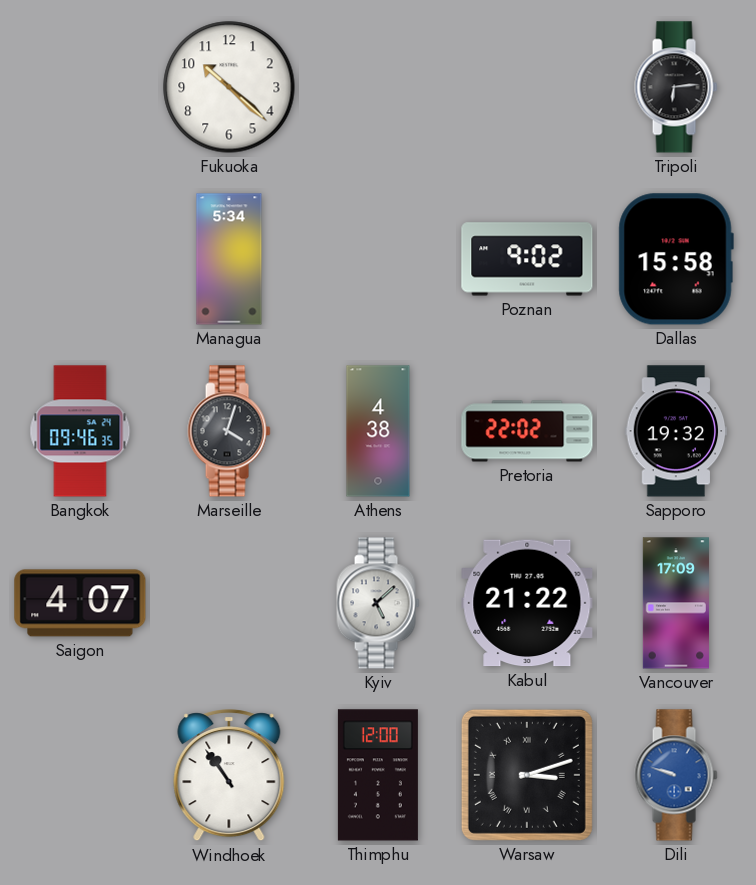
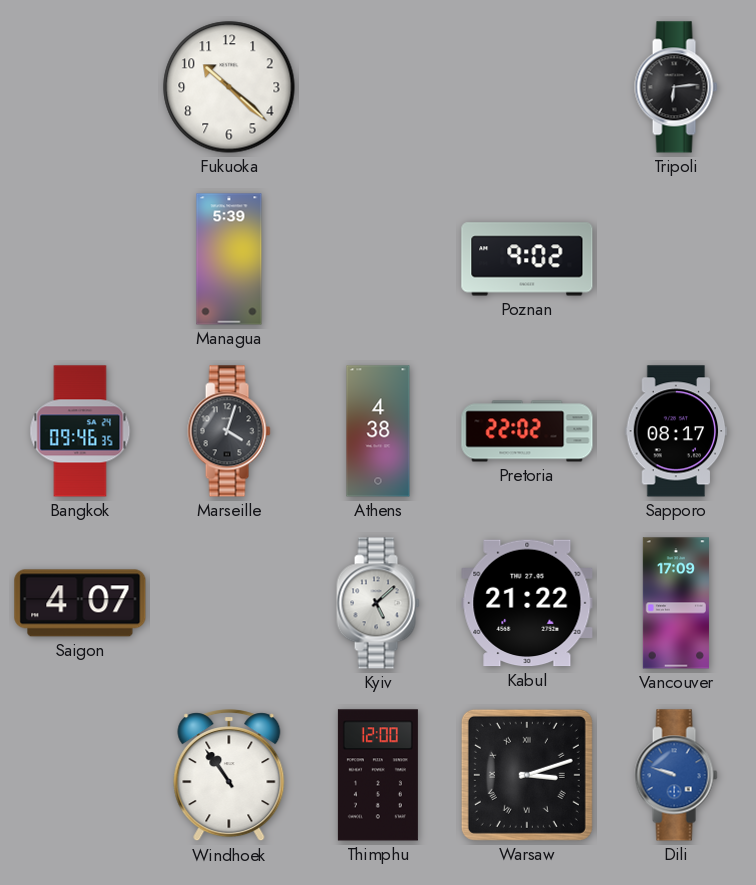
Managua: 5:34 -> 5:39
Dallas: 15:58 -> none
Sapporo: 19:32 -> 08:17
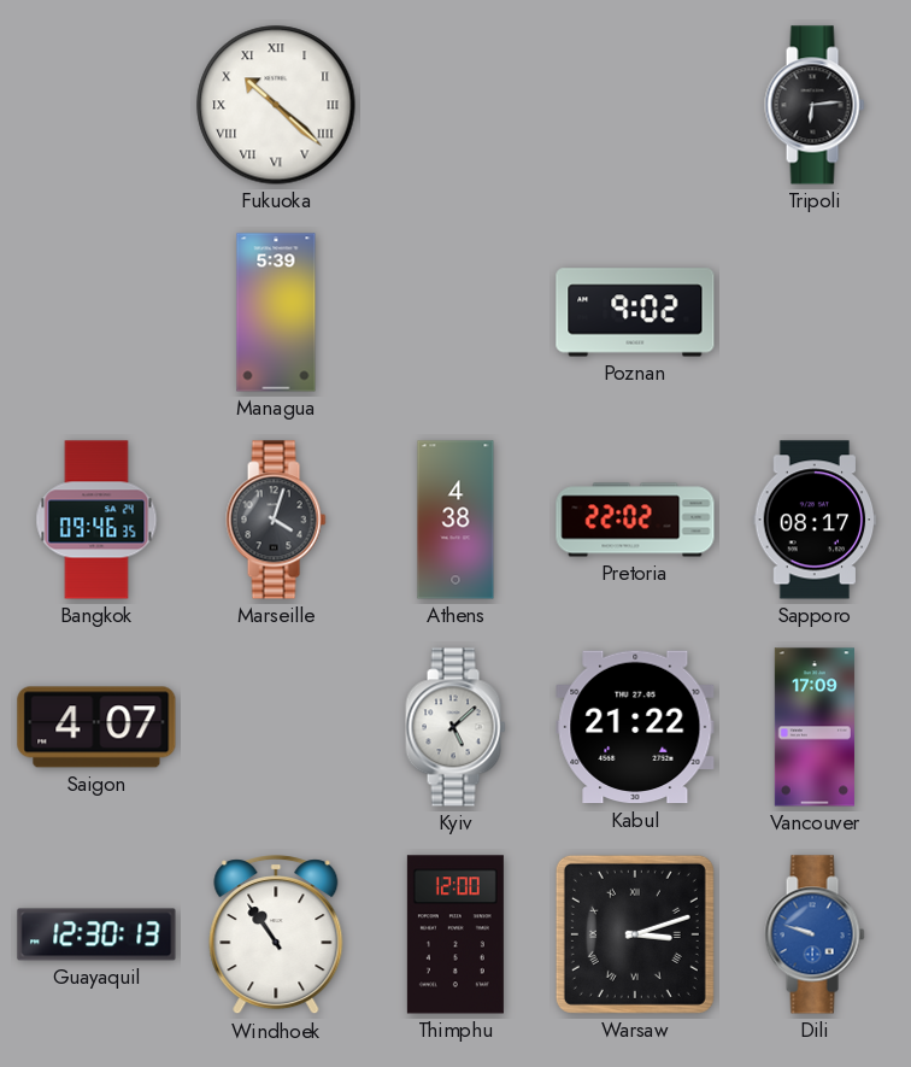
Fukuoka numerals: Arabic -> Roman
Guayaquil: none -> 12:30
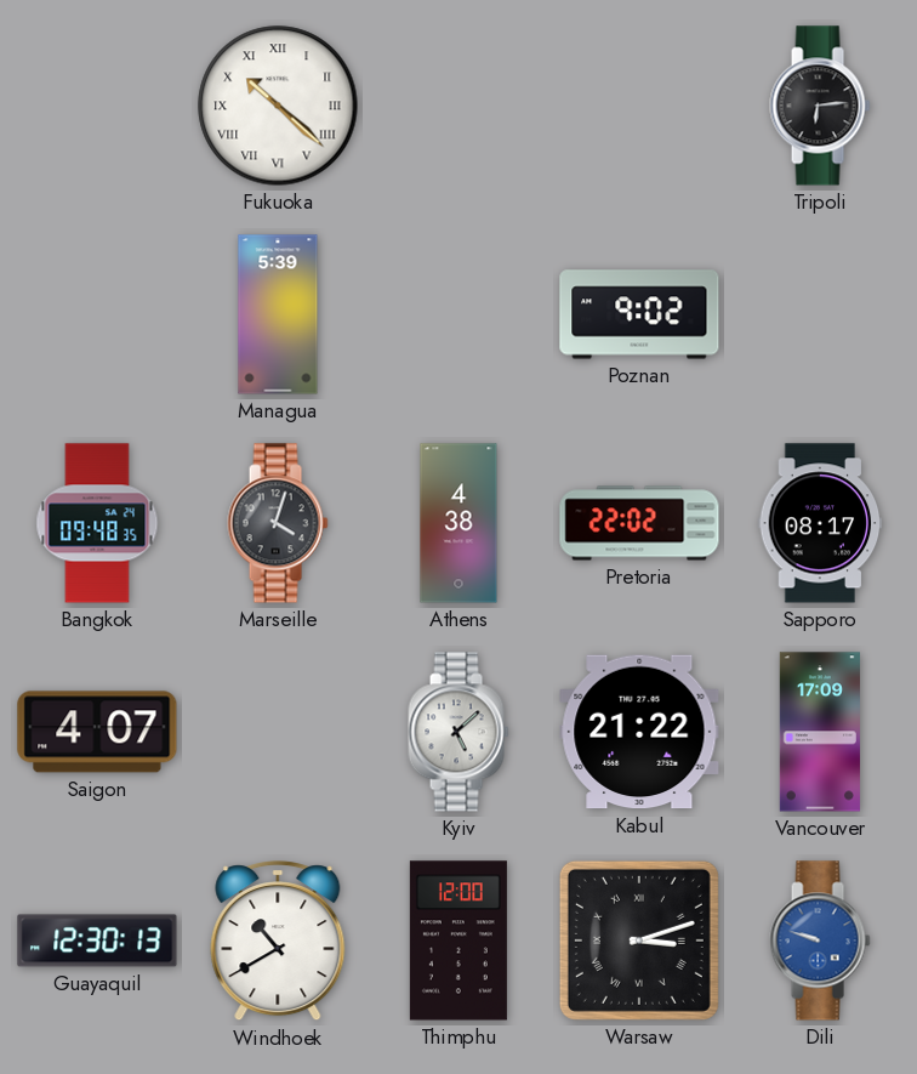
Bangkok: 09:46 -> 09:48
Windhoek: 10:54 -> 10:40
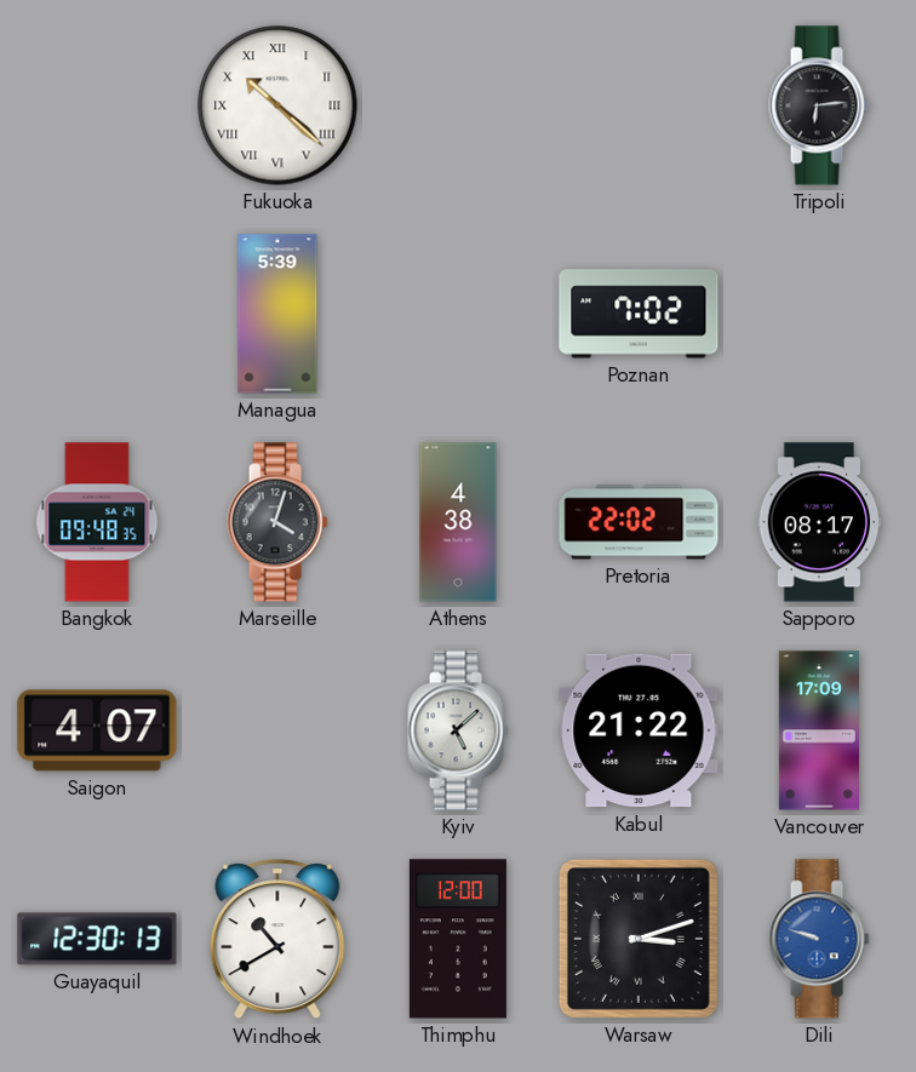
Poznan: 9:02 -> 7:02
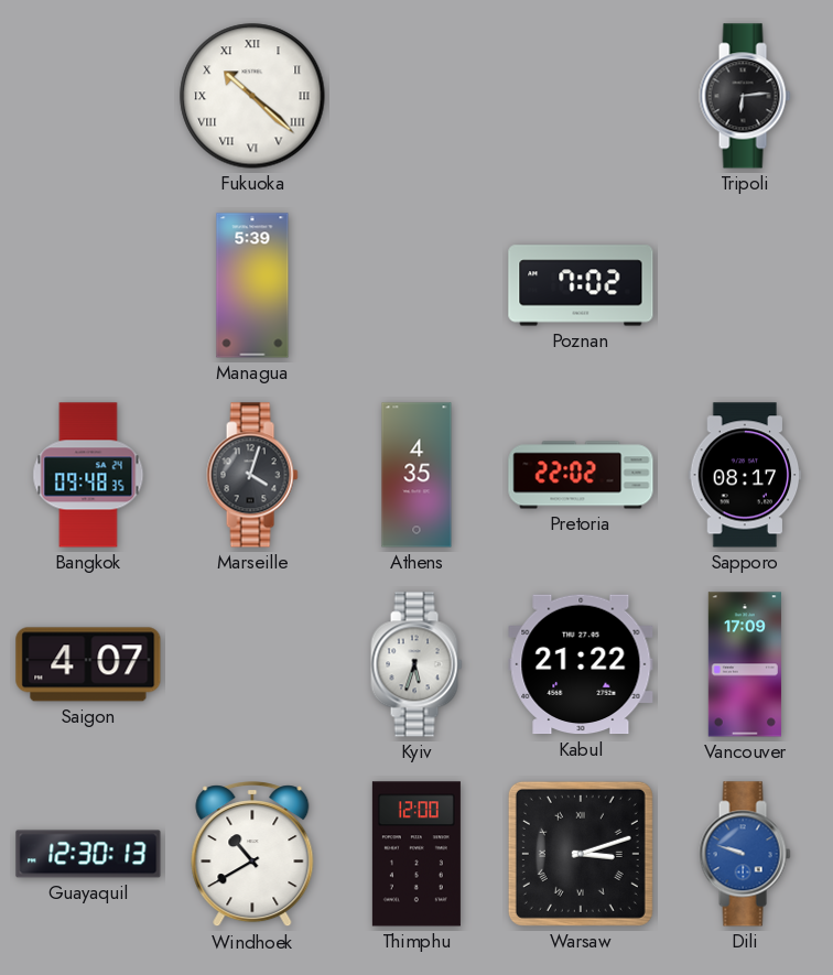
Athens: 4:38 -> 4:35
Kyiv: 5:08 -> 5:33
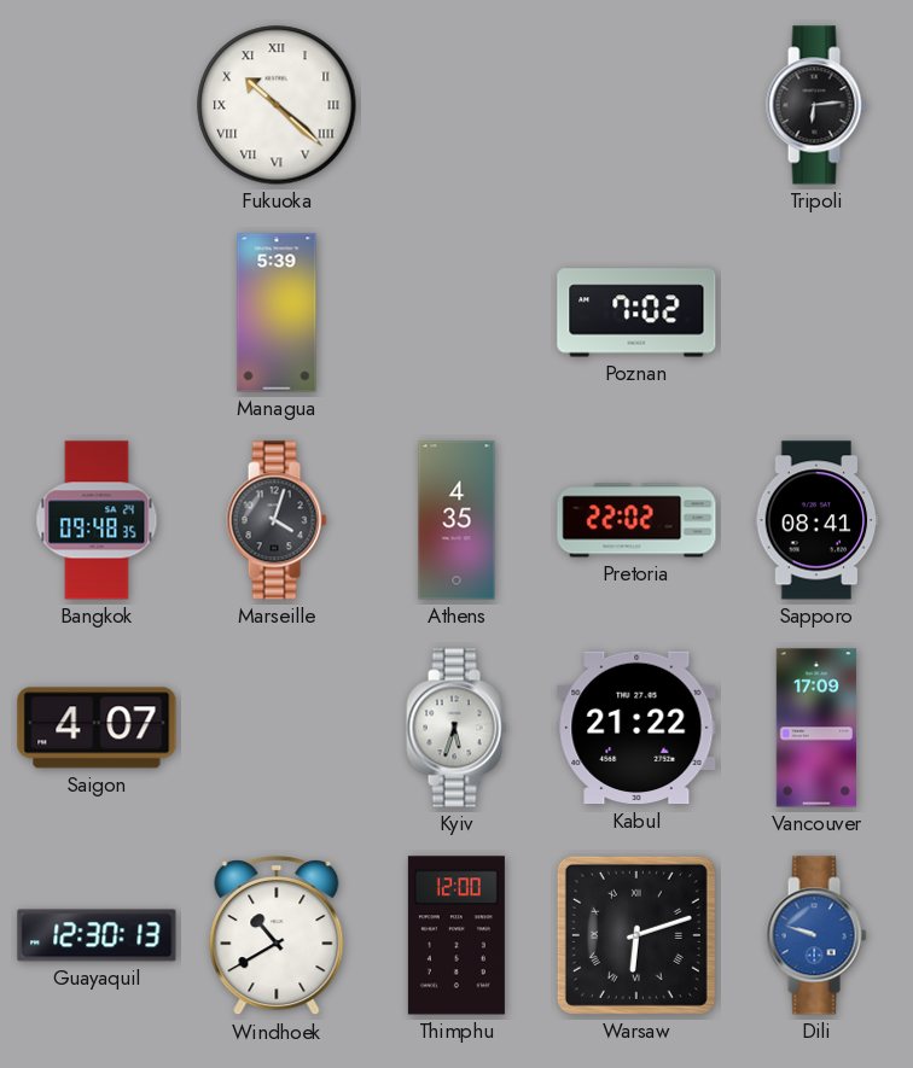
Sapporo: 08:17 -> 08:41
Warsaw: 3:12 -> 6:12
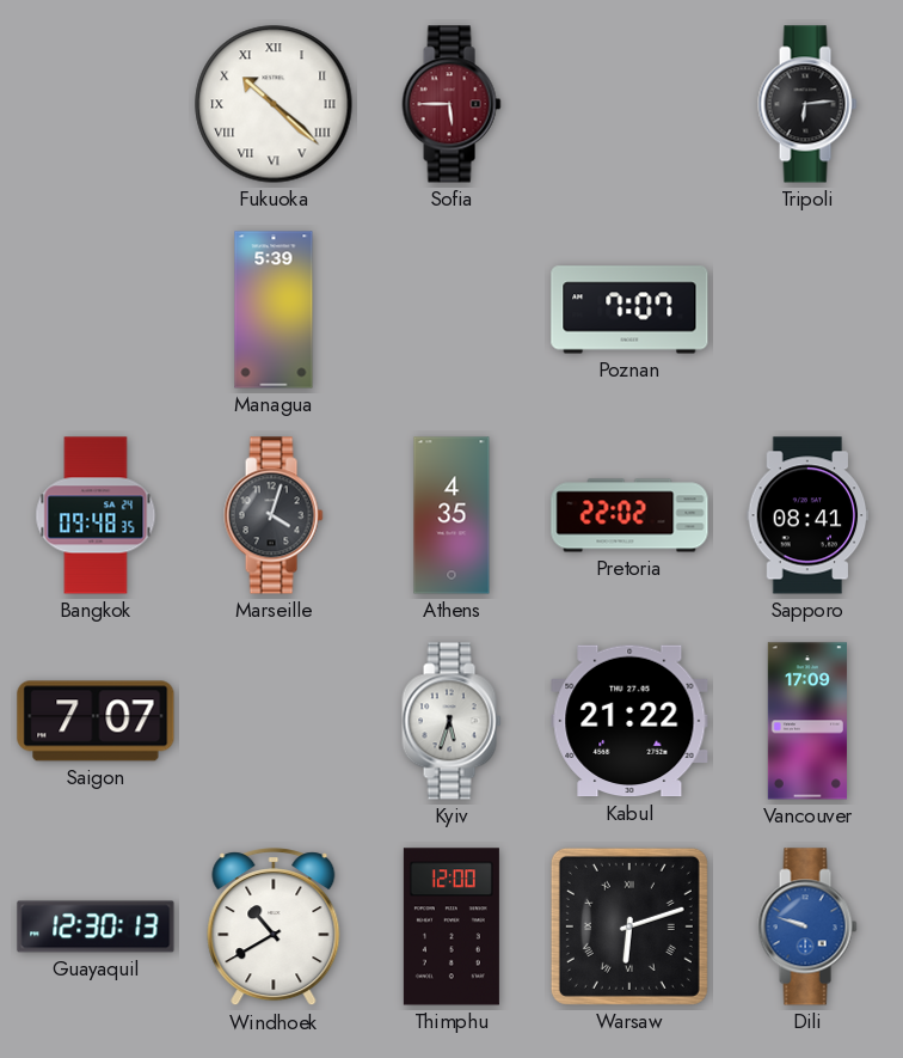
Sofia: none -> 5:45
Poznan: 7:02 -> 7:07
Saigon: 4:07 -> 7:07
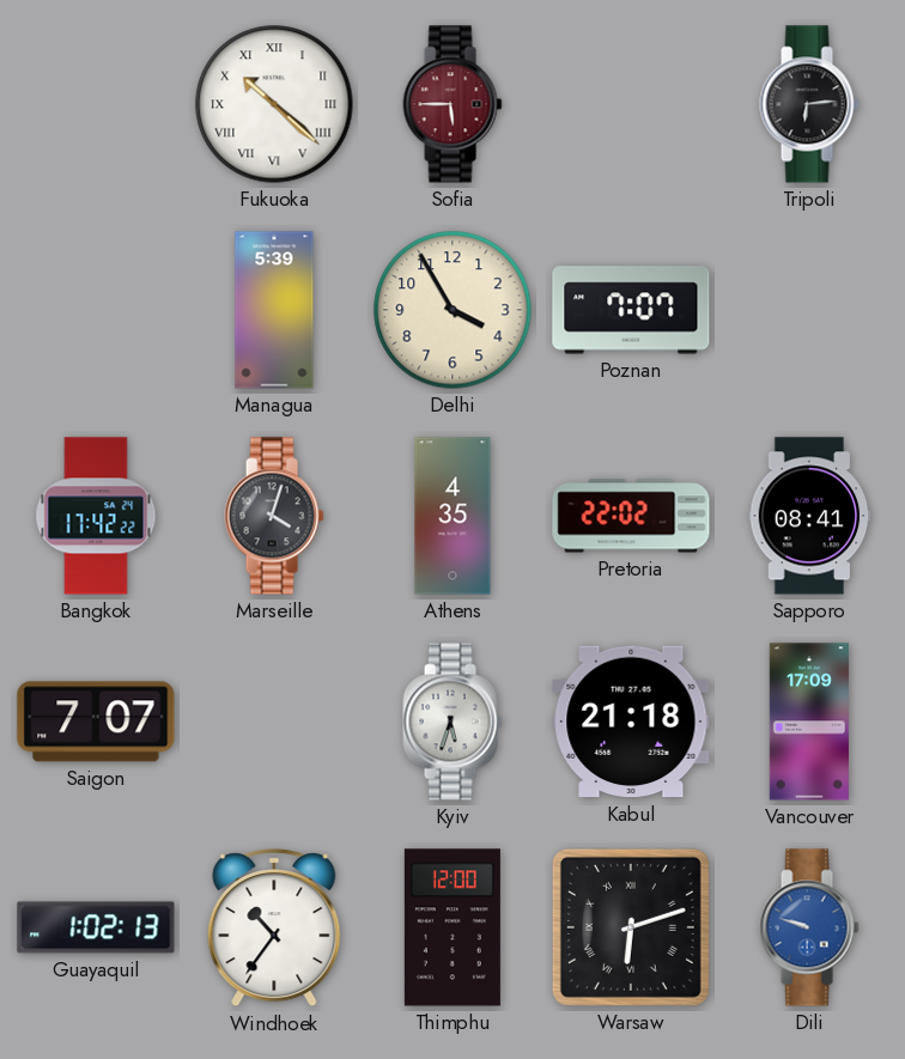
Delhi: none -> 3:55
Bangkok: 09:48 -> 17:42
Kabul: 21:22 -> 21:18
Guayaquil: 12:30 -> 1:02
Windhoek: 10:40 -> 10:36
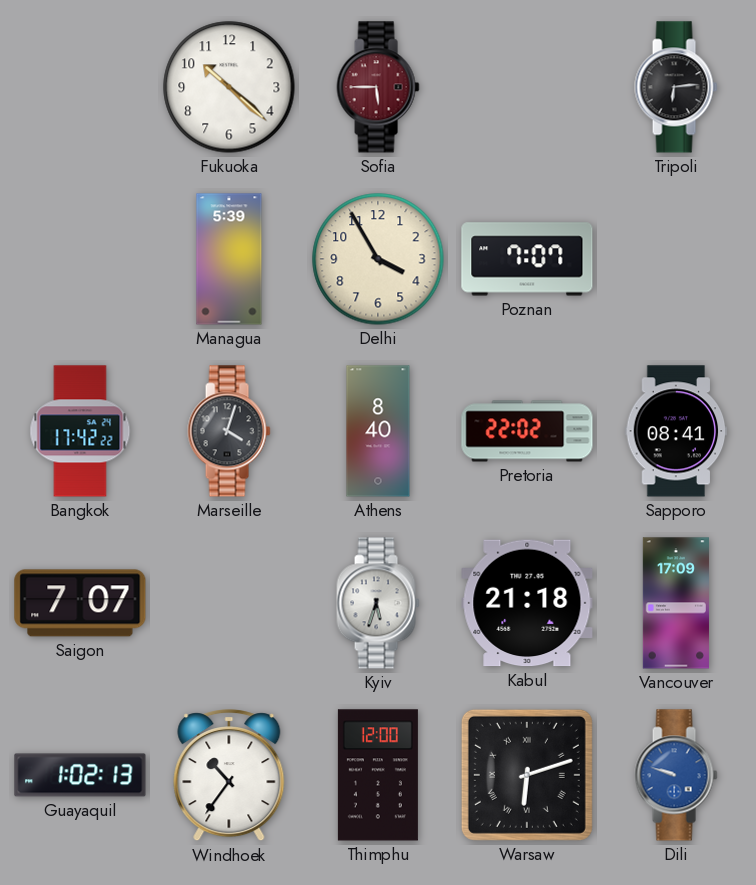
Fukuoka numerals: Roman -> Arabic
Athens: 4:35 -> 8:40
